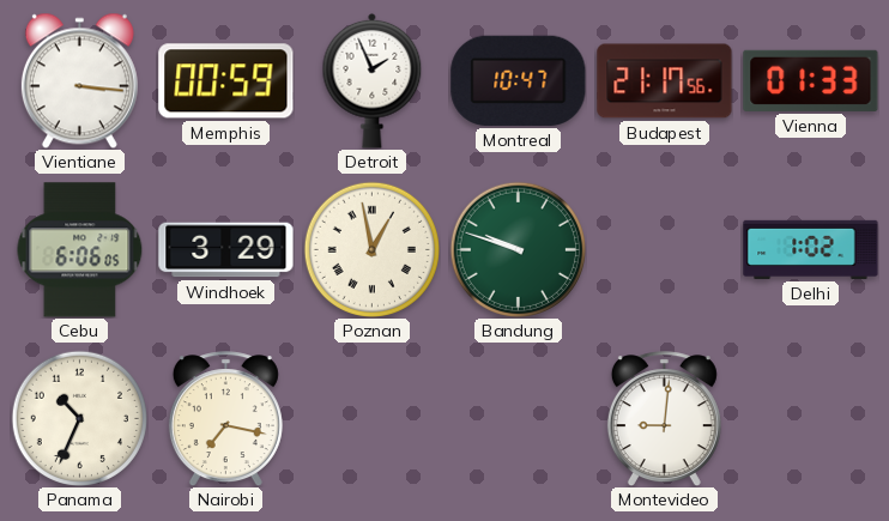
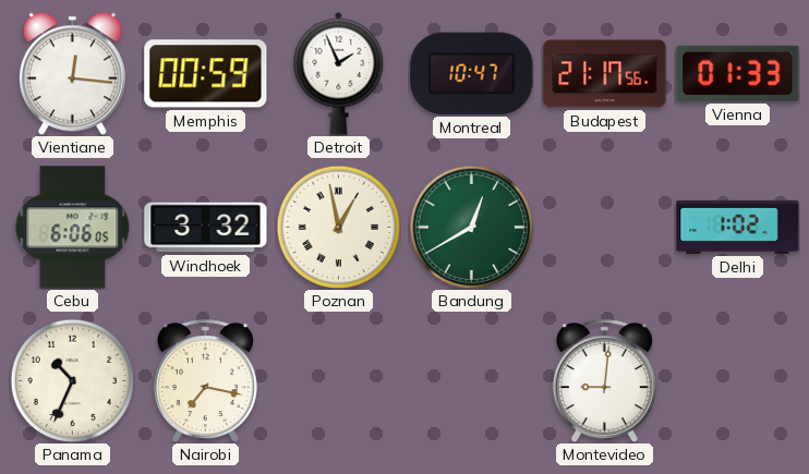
Vientiane: 3:16 -> 12:16
Windhoek: 3:29 -> 3:32
Bandung: 9:48 -> 12:40
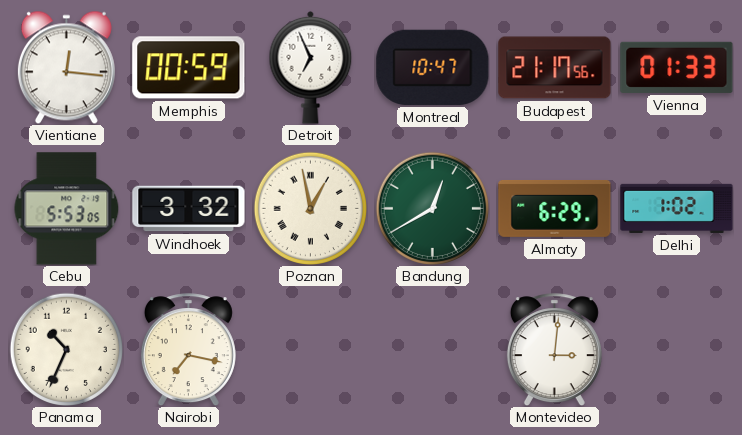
Detroit: 1:56 -> 6:56
Cebu: 6:06 -> 5:53
Almaty: none -> 6:29
Montevideo: 9:01 -> 3:01
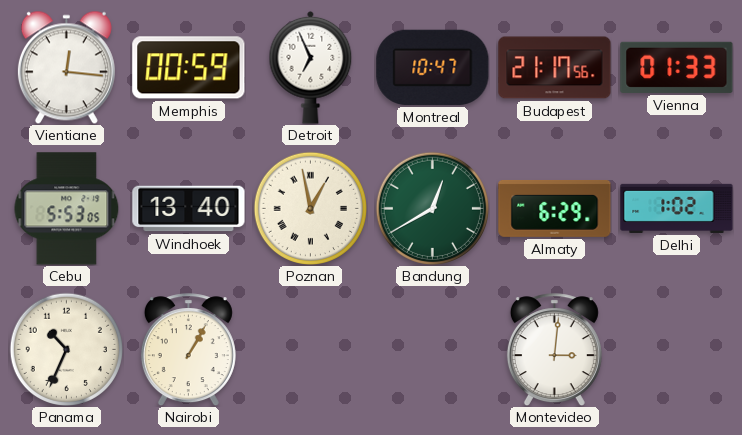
Windhoek: 3:32 -> 13:40
Nairobi: 7:17 -> 1:05
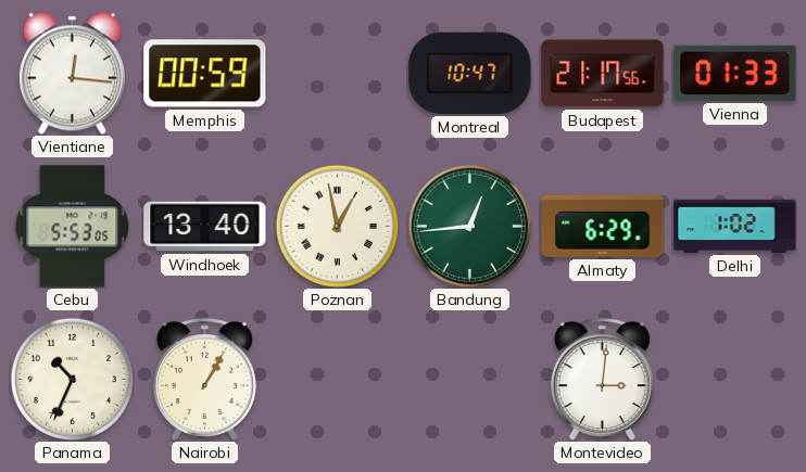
Detroit: 6:56 -> none
Bandung: 12:40 -> 12:44
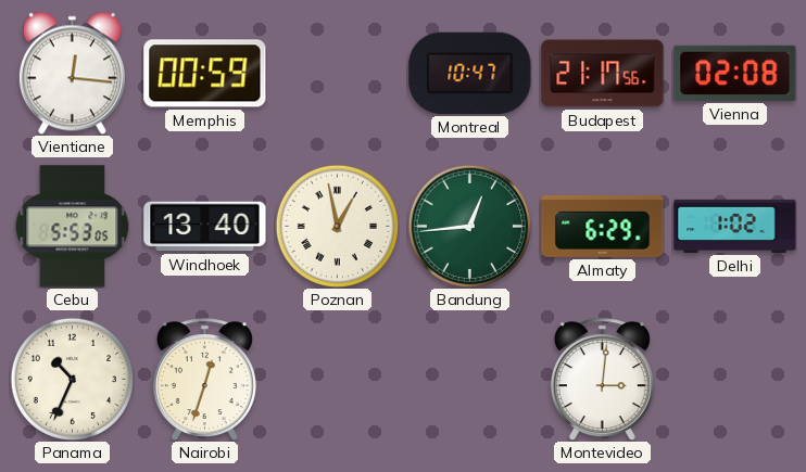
Vienna: 01:33 -> 02:08
Nairobi: 1:05 -> 12:33
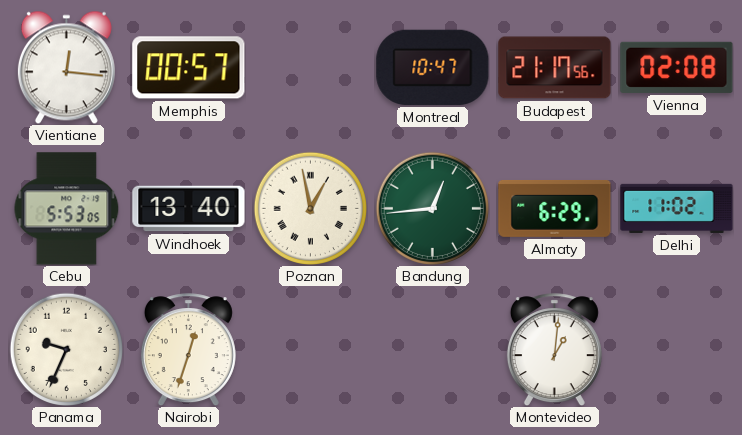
Memphis: 00:59 -> 00:57
Delhi: 1:02 -> 11:02
Panama: 10:34 -> 9:34
Montevideo: 3:01 -> 1:01
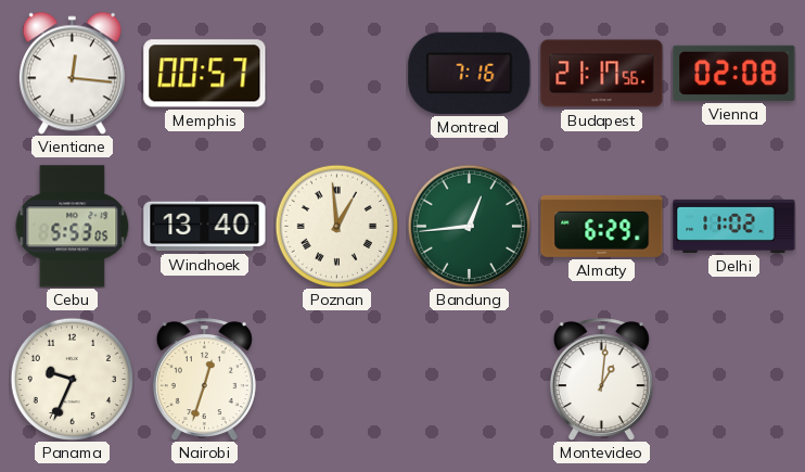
Montreal: 10:47 -> 7:16
Poznan: 12:58 -> 12:59
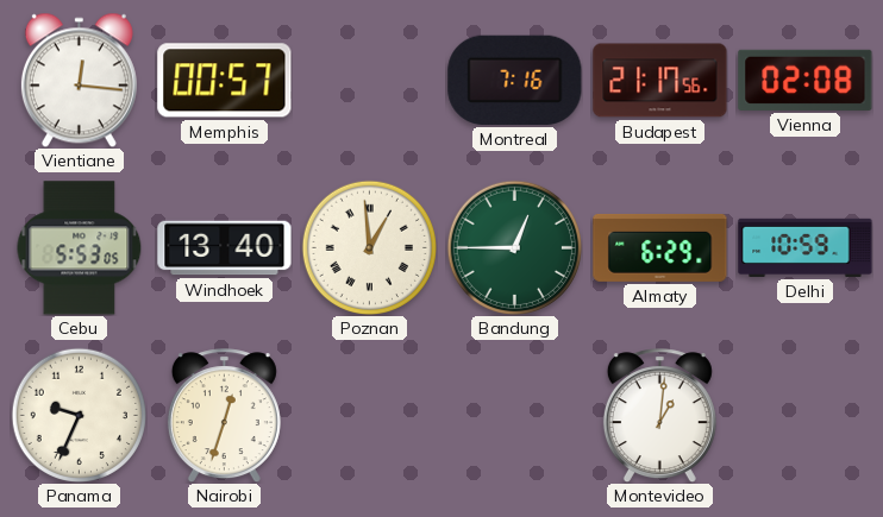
Bandung: 12:44 -> 12:45
Delhi: 11:02 -> 10:59
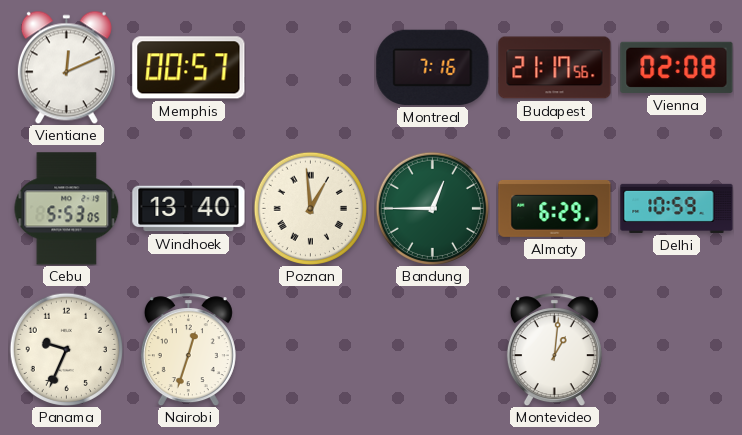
Vientiane: 12:16 -> 12:11
